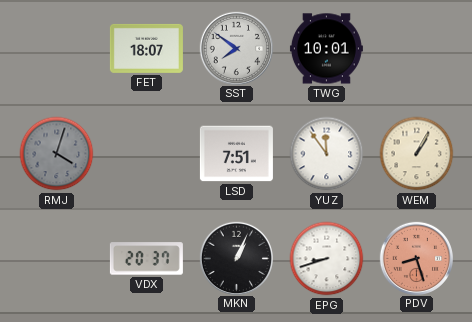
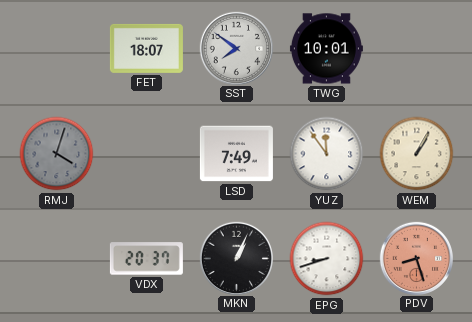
LSD: 7:51 -> 7:49
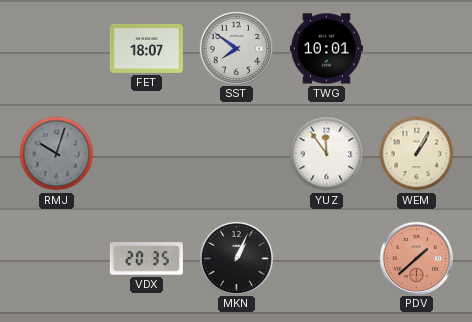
RMJ: 4:03 -> 10:03
LSD: 7:49 -> none
VDX: 20:37 -> 20:35
EPG: 8:42 -> none
PDV: 8:27 -> 1:38
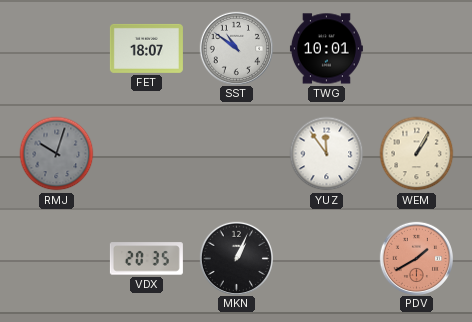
SST: 7:51 -> 10:51
PDV: 1:38 -> 1:40
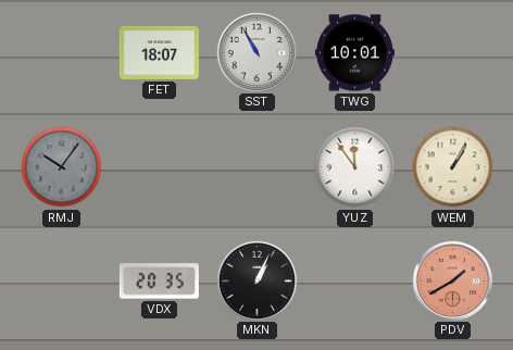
SST: 10:51 -> 10:55
RMJ: 10:03 -> 10:06
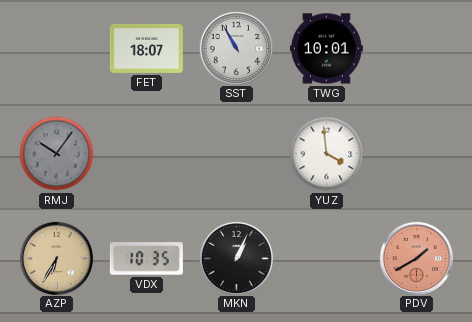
YUZ: 11:54 -> 3:59
WEM: 1:05 -> none
AZP: none -> 6:35
VDX: 20:35 -> 10:35
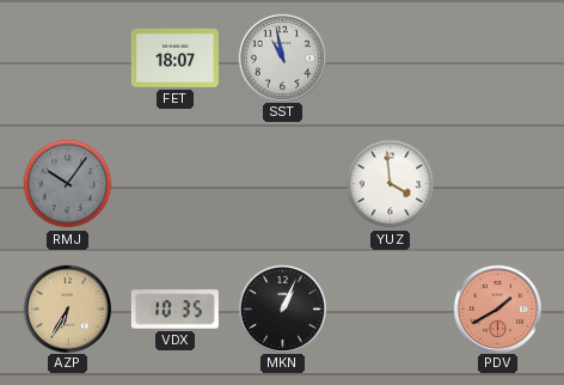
SST: 10:55 -> 10:58
TWG: 10:01 -> none
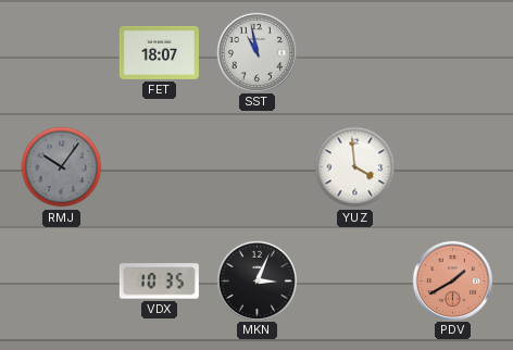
AZP: 6:35 -> none
MKN: 1:04 -> 3:04
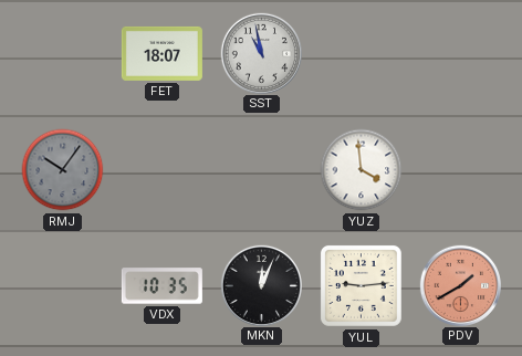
MKN: 3:04 -> 12:04
YUL: none -> 9:14
